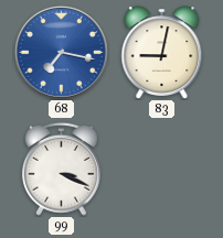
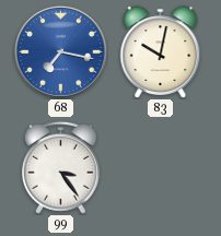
83: 9:02 -> 10:02
99: 3:19 -> 3:24
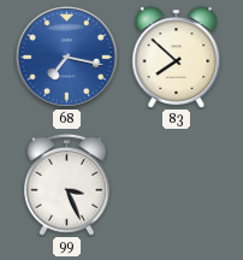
83: 10:02 -> 7:52
99: 3:24 -> 3:26
